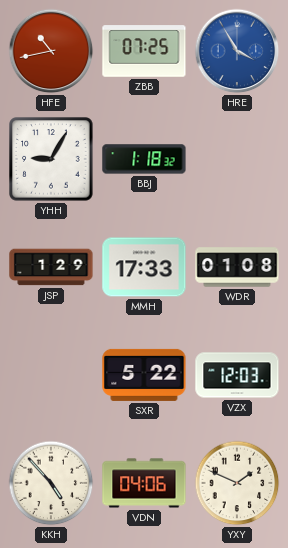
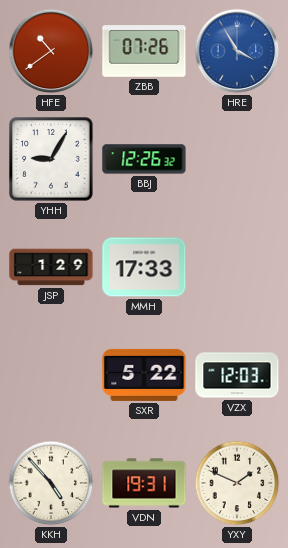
HFE: 10:43 -> 10:39
ZBB: 07:25 -> 07:26
BBJ: 1:18 -> 12:26
WDR: 01:08 -> none
VDN: 04:06 -> 19:31
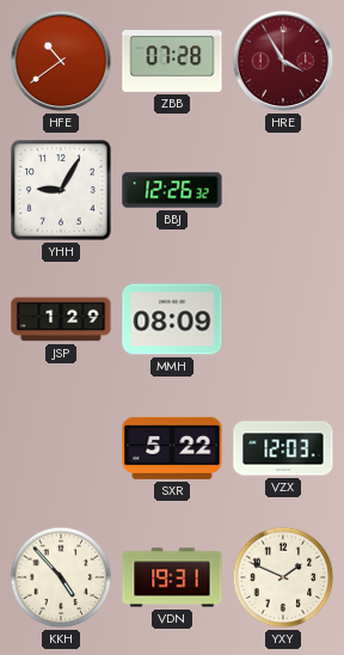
ZBB: 07:26 -> 07:28
HRE dial: blue -> burgundy
MMH: 17:33 -> 08:09
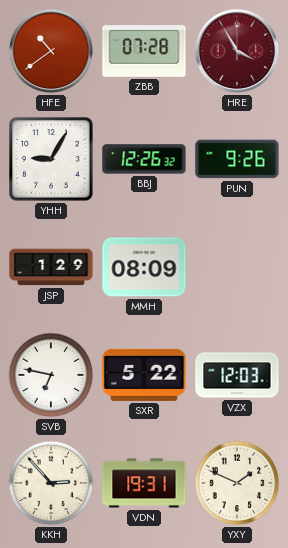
PUN: none -> 9:26
SVB: none -> 6:47
KKH: 4:53 -> 2:53
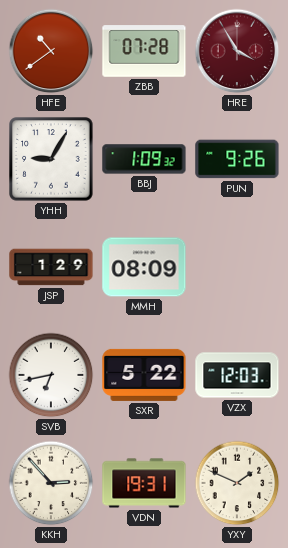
BBJ: 12:26 -> 1:09
SVB: 6:47 -> 6:43
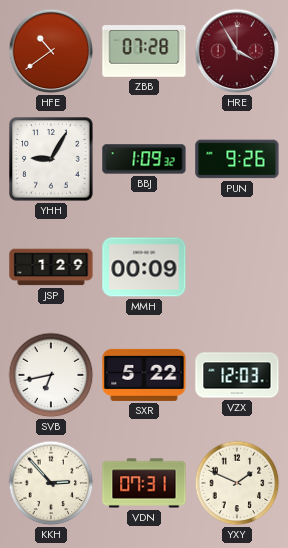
MMH: 08:09 -> 00:09
VDN: 19:31 -> 07:31
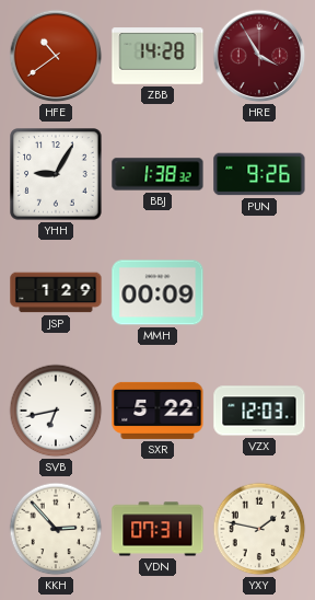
ZBB: 07:28 -> 14:28
BBJ: 1:09 -> 1:38
YXY: 1:49 -> 1:47
